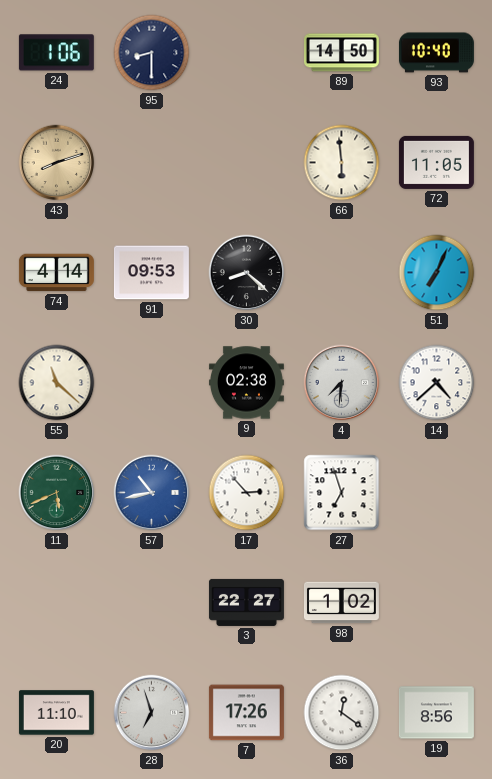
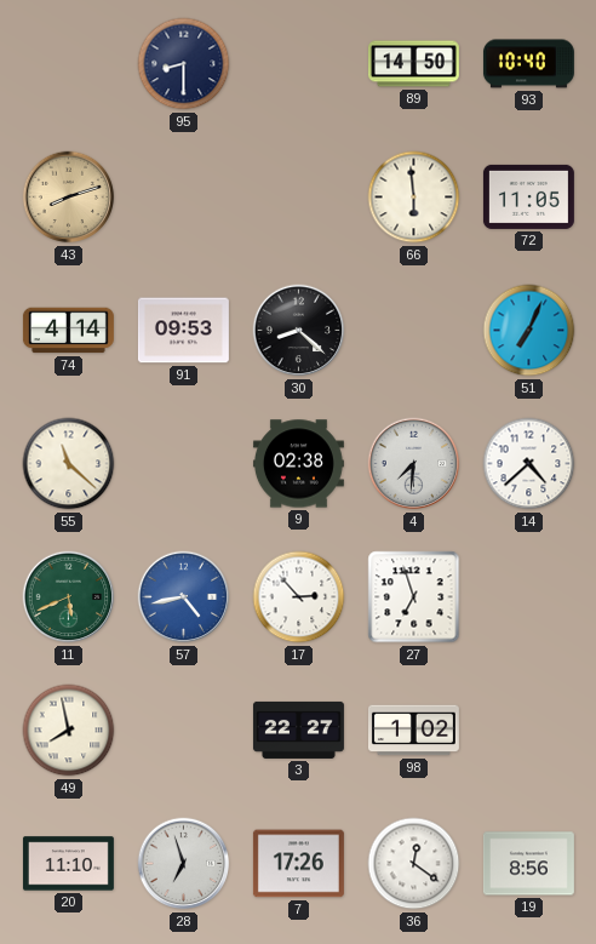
24: 1:06 -> none
57: 10:43 -> 4:43
49: none -> 7:58
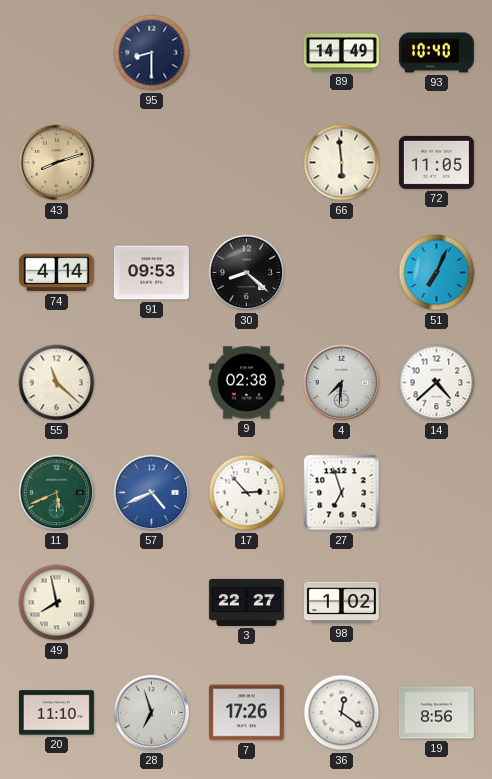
89: 14:50 -> 14:49
57: 4:43 -> 4:41
